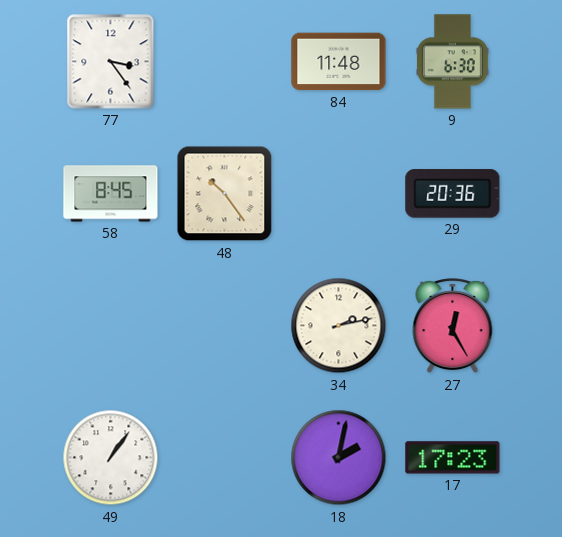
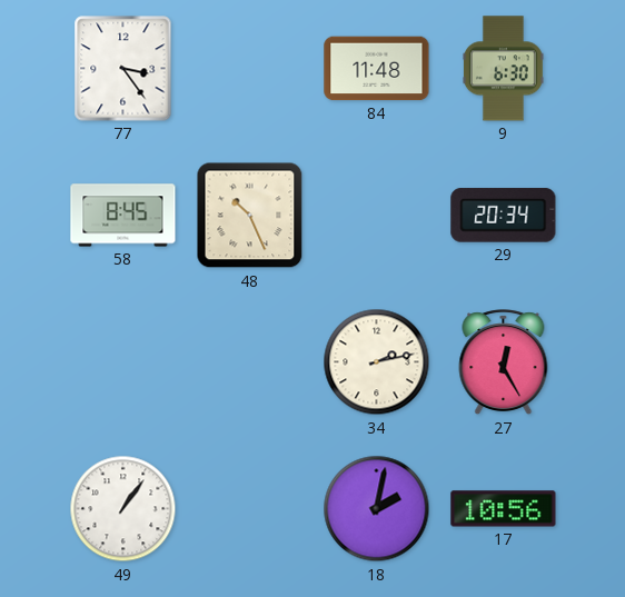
48: 10:24 -> 10:26
29: 20:36 -> 20:34
17: 17:23 -> 10:56
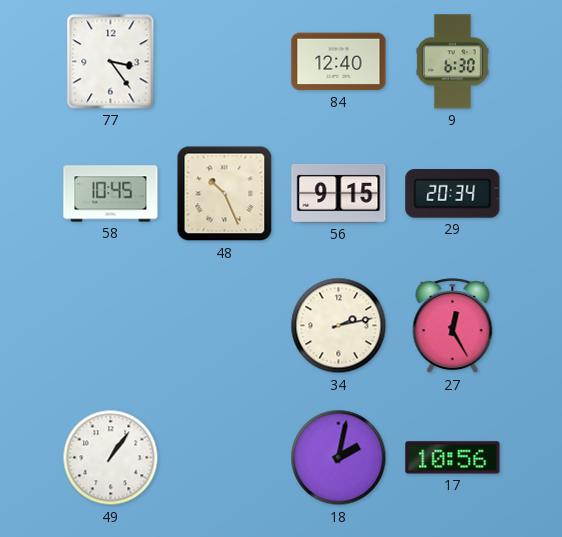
84: 11:48 -> 12:40
58: 8:45 -> 10:45
56: none -> 9:15
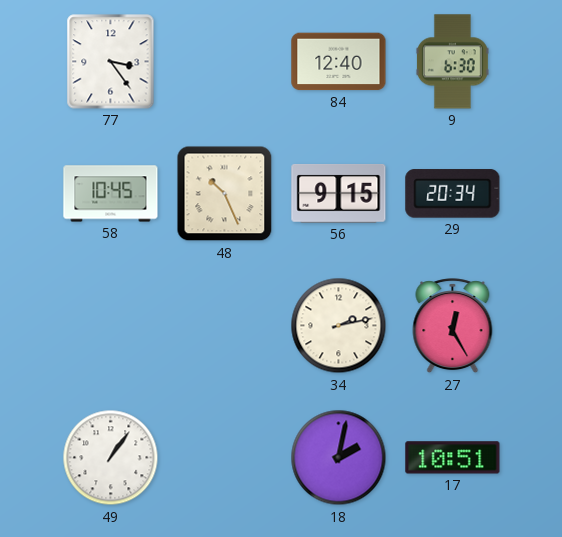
17: 10:56 -> 10:51
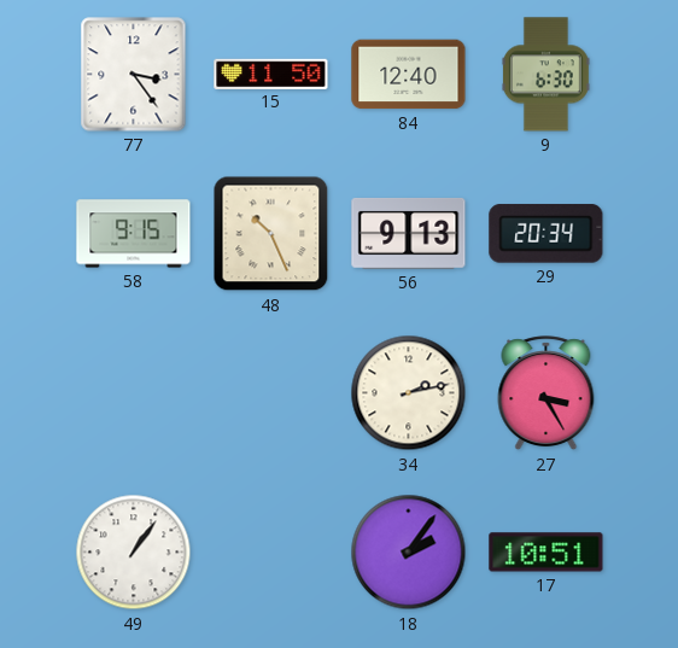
15: none -> 11:50
58: 10:45 -> 9:15
56: 9:15 -> 9:13
27: 12:25 -> 3:25
18: 2:02 -> 2:06
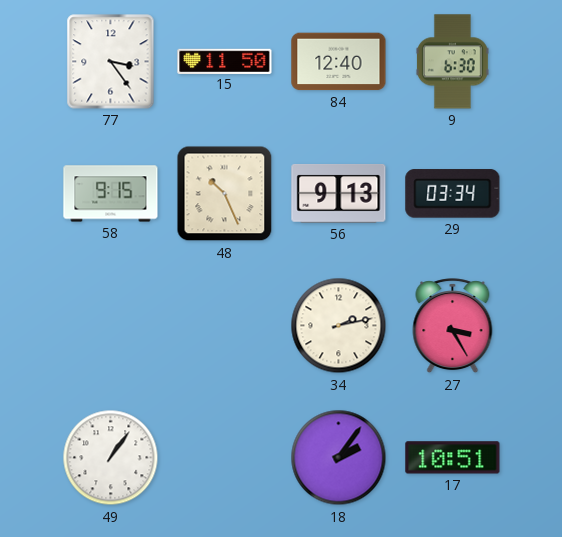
29: 20:34 -> 03:34
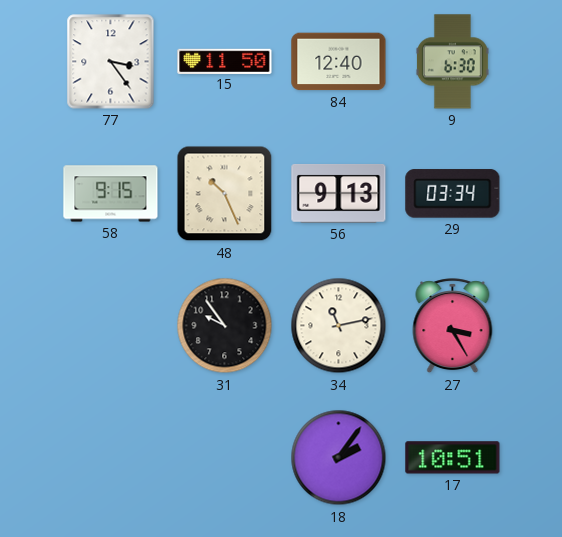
31: none -> 9:54
34: 2:13 -> 11:13
49: 1:06 -> none
